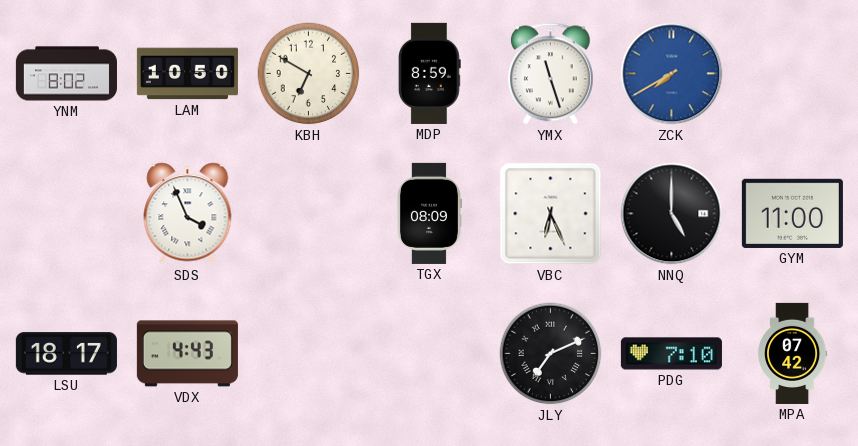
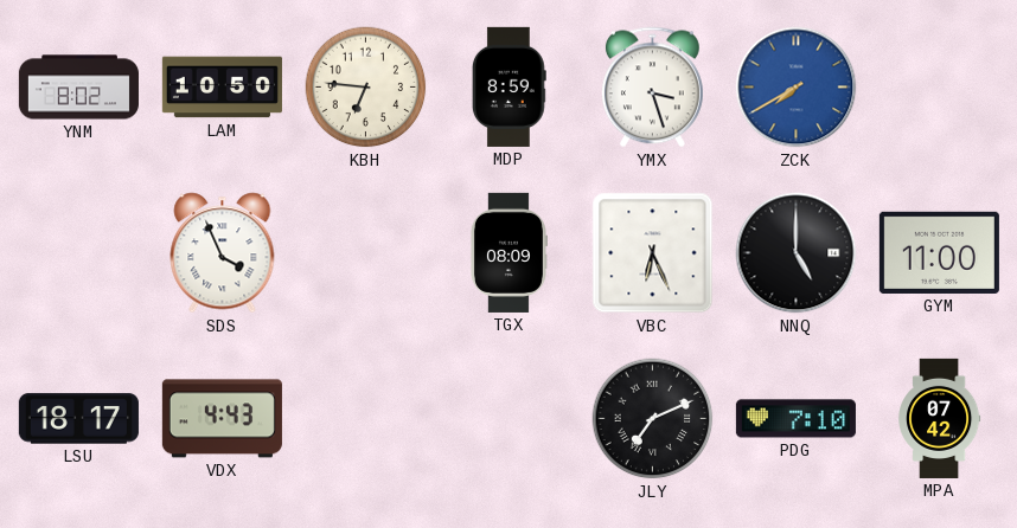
KBH: 6:50 -> 6:46
YMX: 11:27 -> 3:27
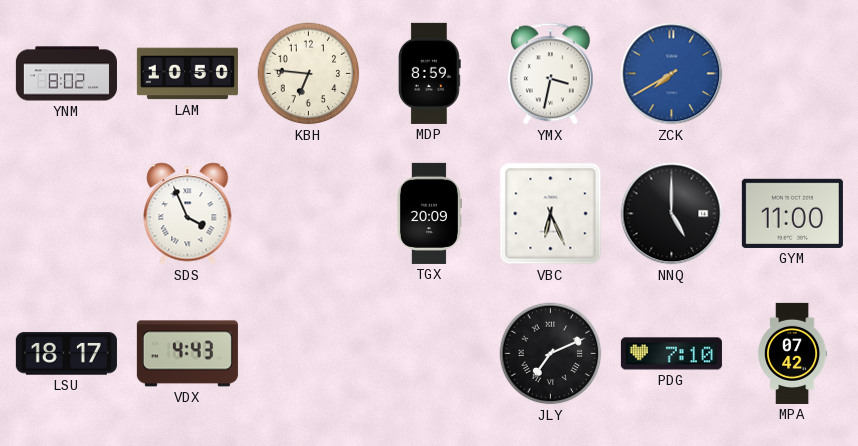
YMX: 3:27 -> 3:32
TGX: 08:09 -> 20:09
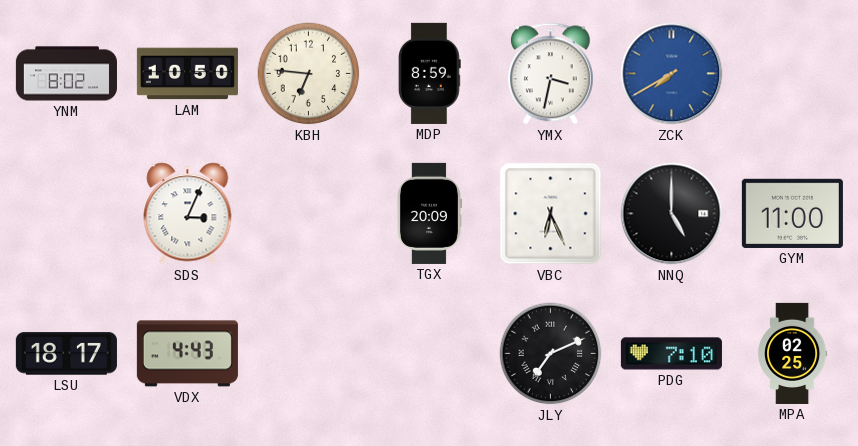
SDS: 3:56 -> 3:04
MPA: 07:42 -> 02:25
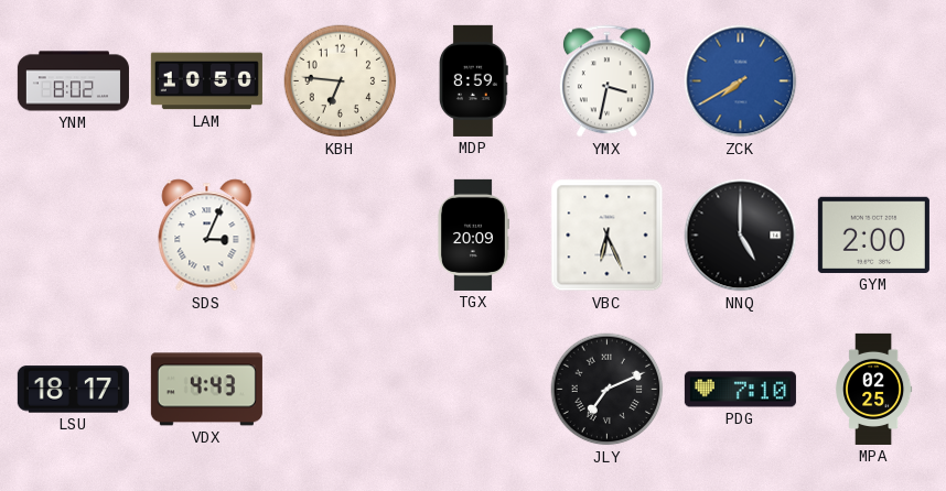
GYM: 11:00 -> 2:00
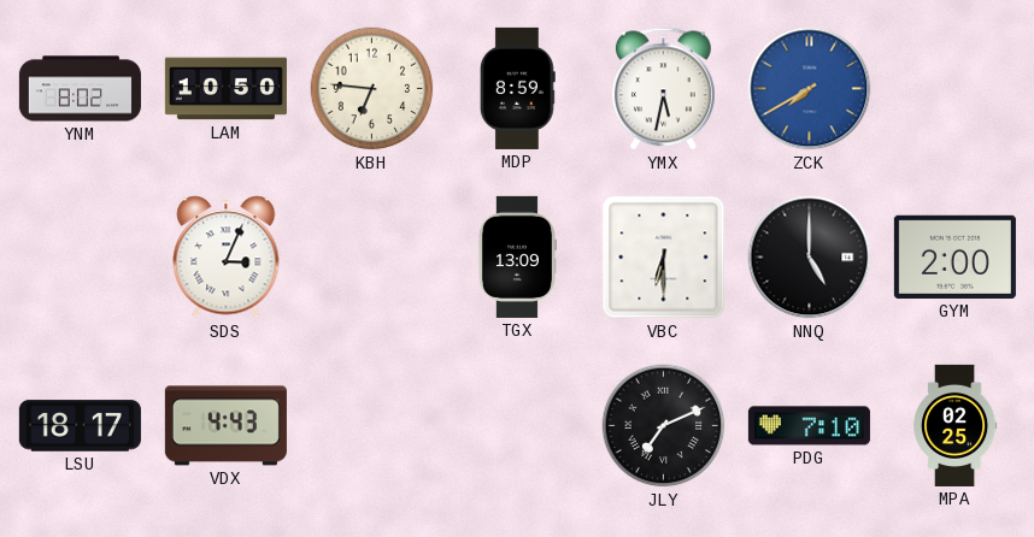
YMX: 3:32 -> 5:32
TGX: 20:09 -> 13:09
VBC: 6:26 -> 6:30
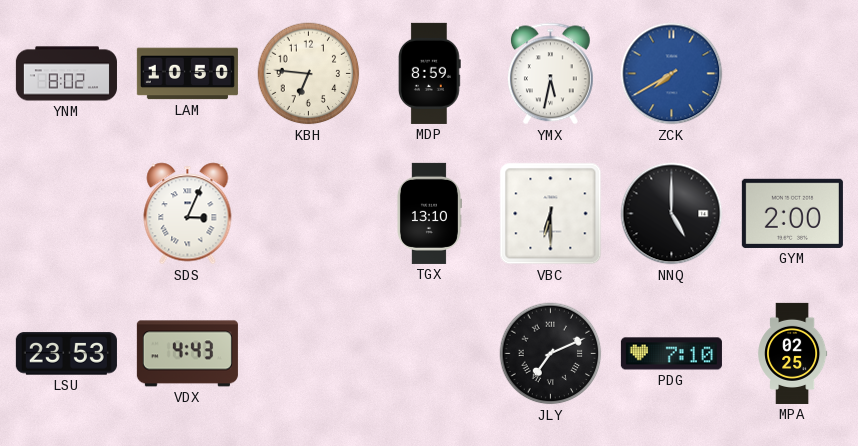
TGX: 13:09 -> 13:10
LSU: 18:17 -> 23:53
